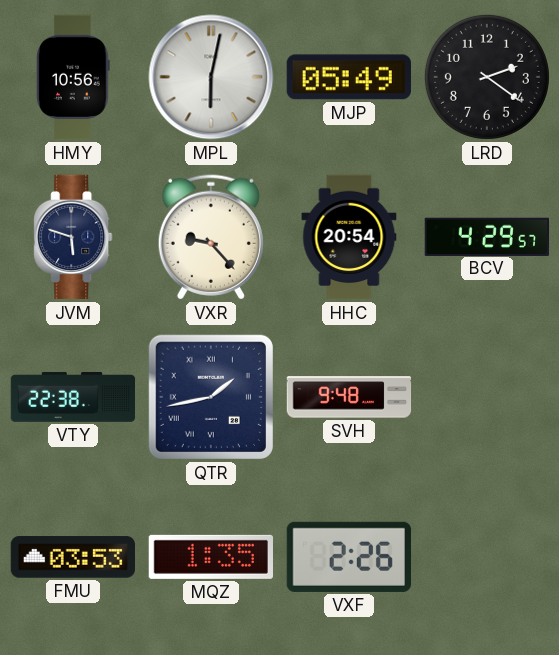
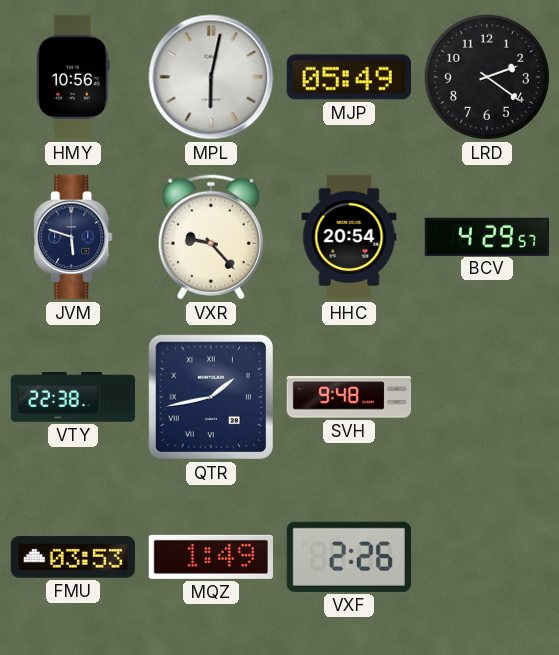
MQZ: 1:35 -> 1:49
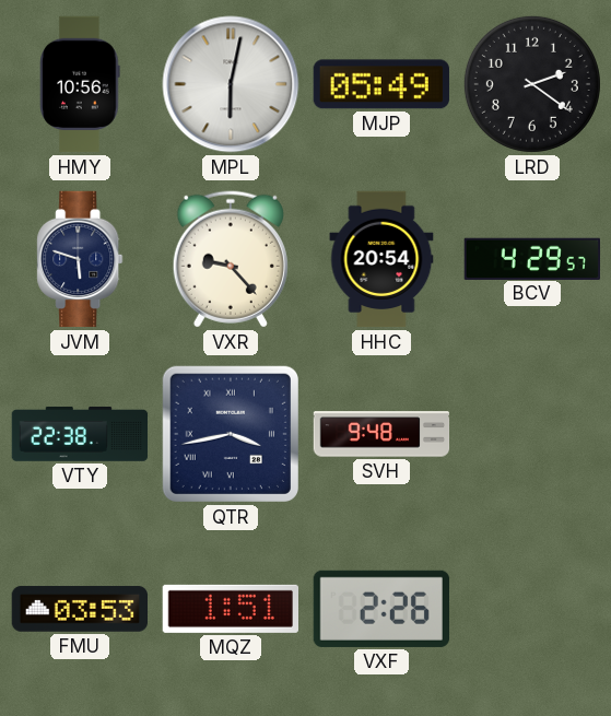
QTR: 1:43 -> 3:43
MQZ: 1:49 -> 1:51
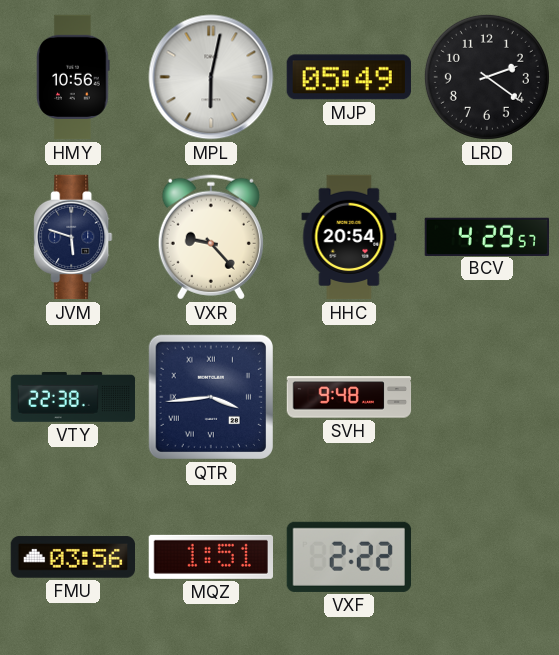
QTR: 3:43 -> 3:44
FMU: 03:53 -> 03:56
VXF: 2:26 -> 2:22
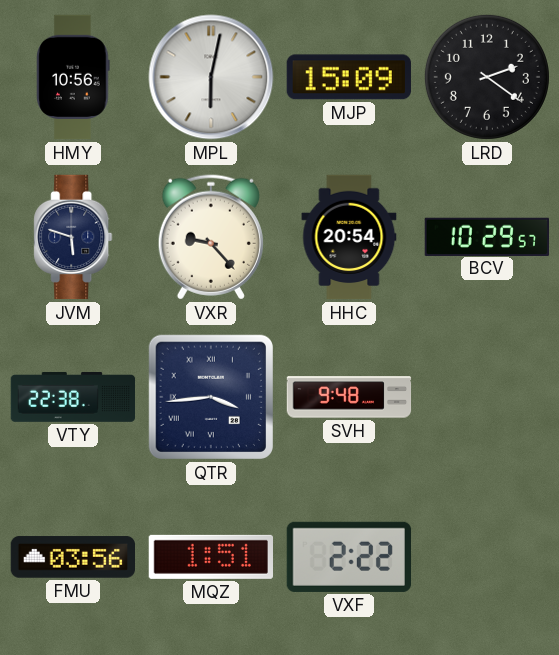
MJP: 05:49 -> 15:09
BCV: 4:29 -> 10:29
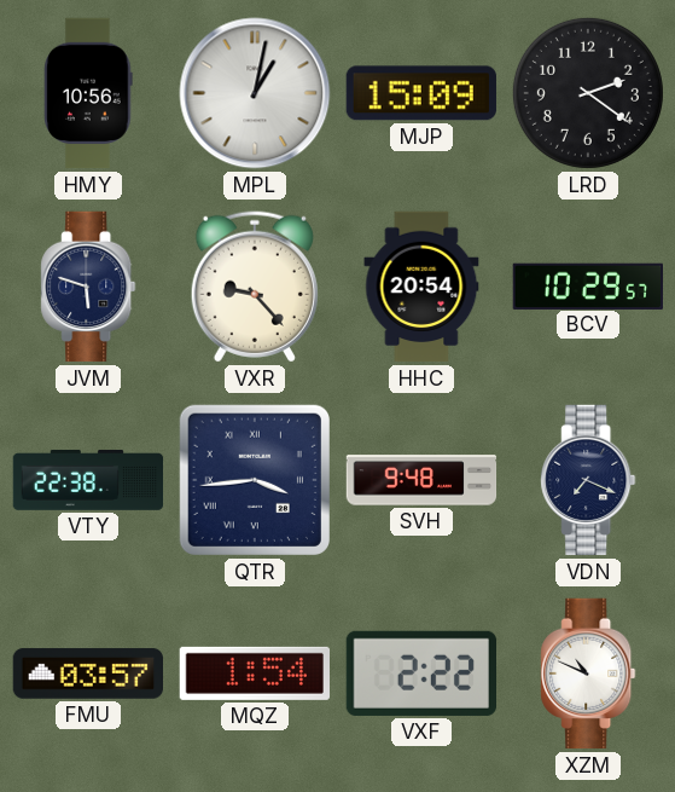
MPL: 6:02 -> 1:02
VDN: none -> 7:19
FMU: 03:56 -> 03:57
MQZ: 1:51 -> 1:54
XZM: none -> 10:49
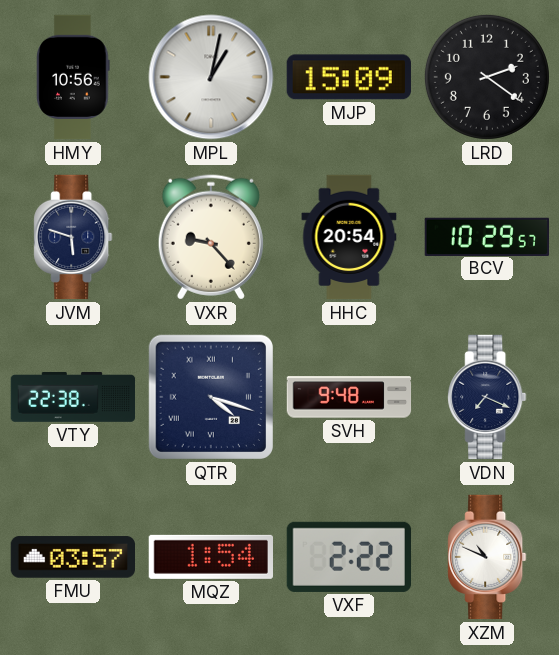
QTR: 3:44 -> 4:18
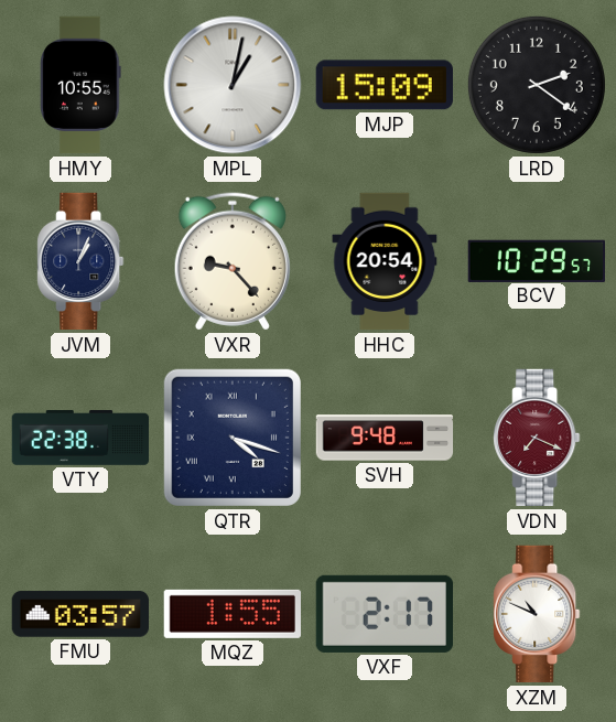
HMY: 10:56 -> 10:55
JVM: 5:48 -> 1:04
VDN dial: navy -> burgundy
MQZ: 1:54 -> 1:55
VXF: 2:22 -> 2:17
